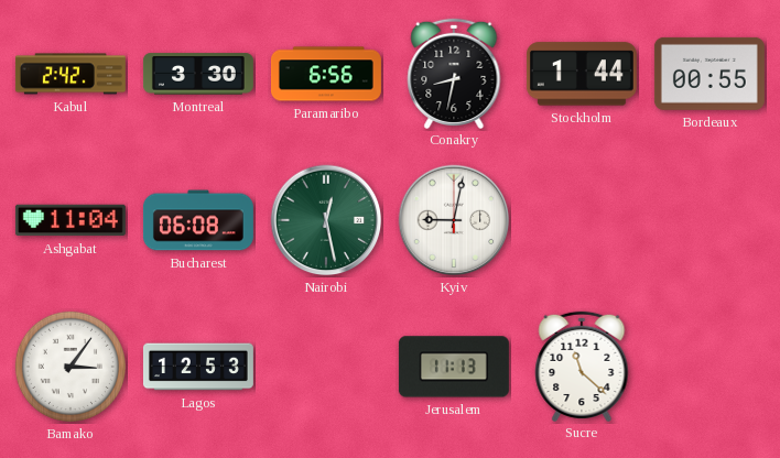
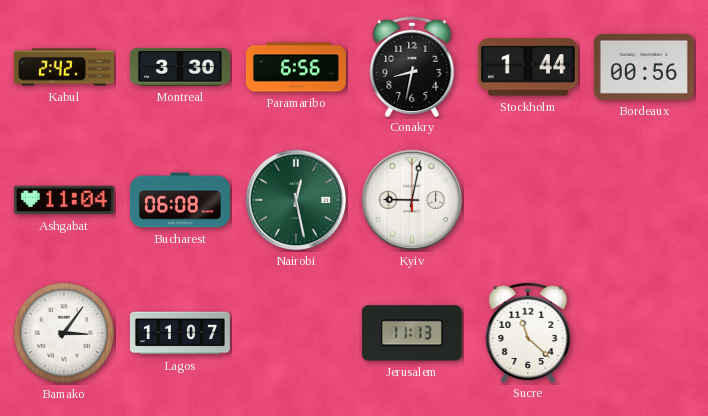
Bordeaux: 00:55 -> 00:56
Lagos: 12:53 -> 11:07
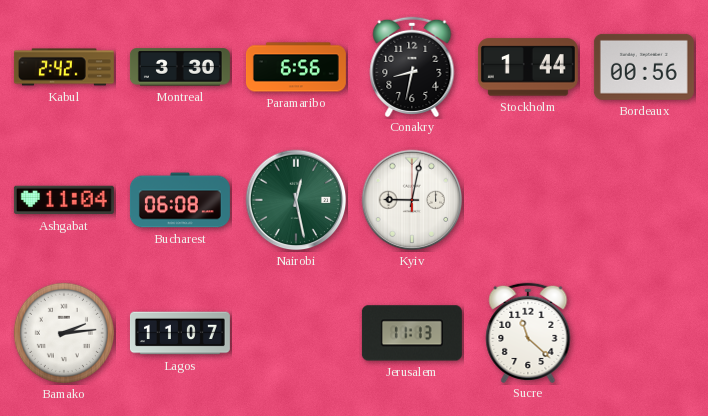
Bamako: 3:06 -> 2:14
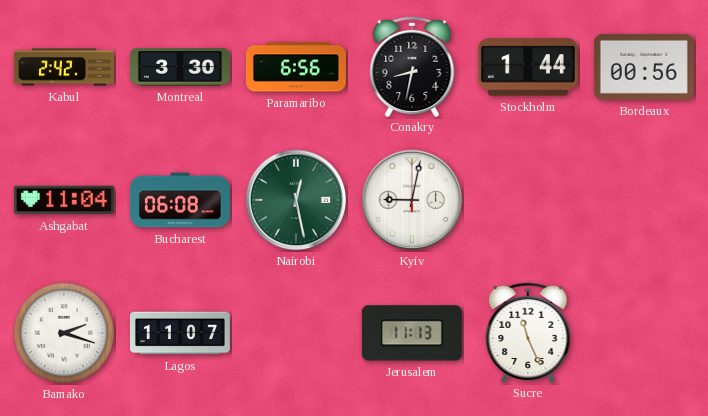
Bamako: 2:14 -> 2:18
Sucre: 11:22 -> 11:26
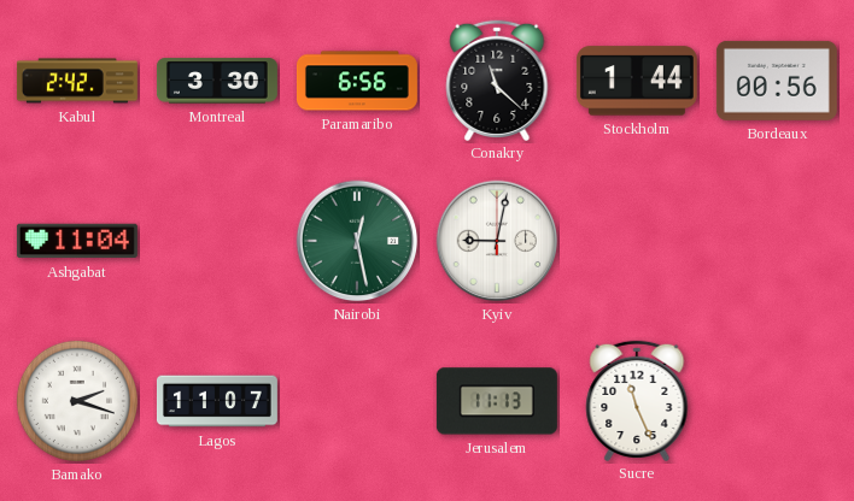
Conakry: 8:32 -> 11:22
Bucharest: 06:08 -> none
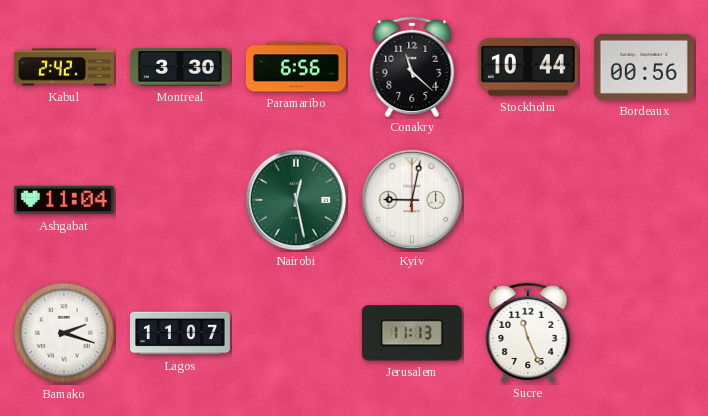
Stockholm: 1:44 -> 10:44
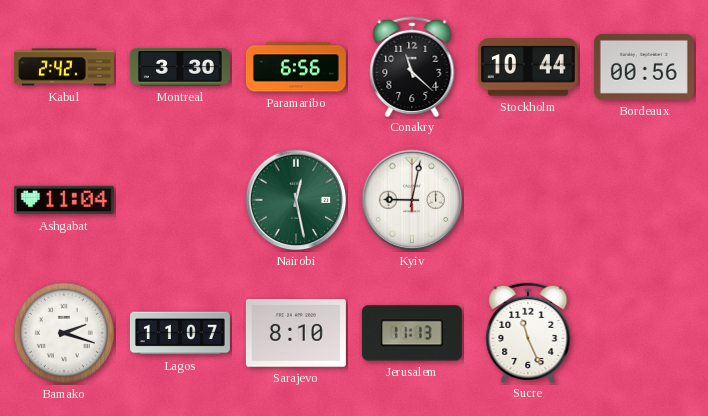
Sarajevo: none -> 8:10
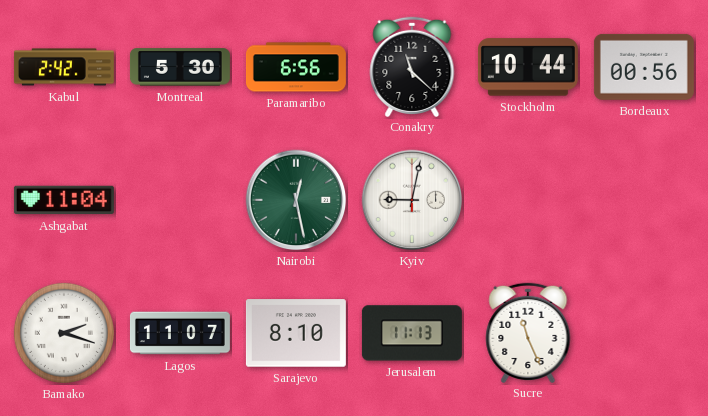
Montreal: 3:30 -> 5:30
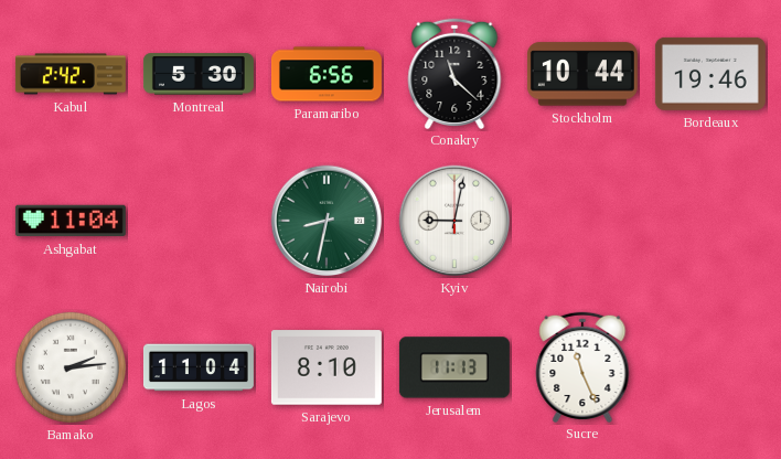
Bordeaux: 00:56 -> 19:46
Nairobi: 12:28 -> 8:32
Bamako: 2:18 -> 2:14
Lagos: 11:07 -> 11:04
